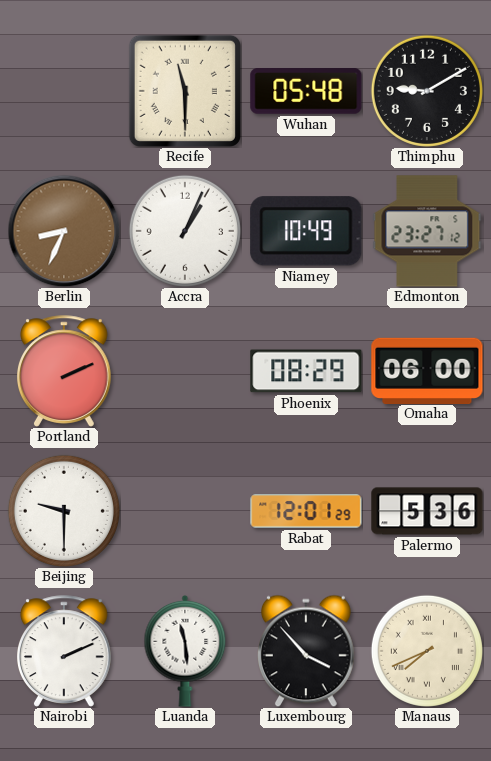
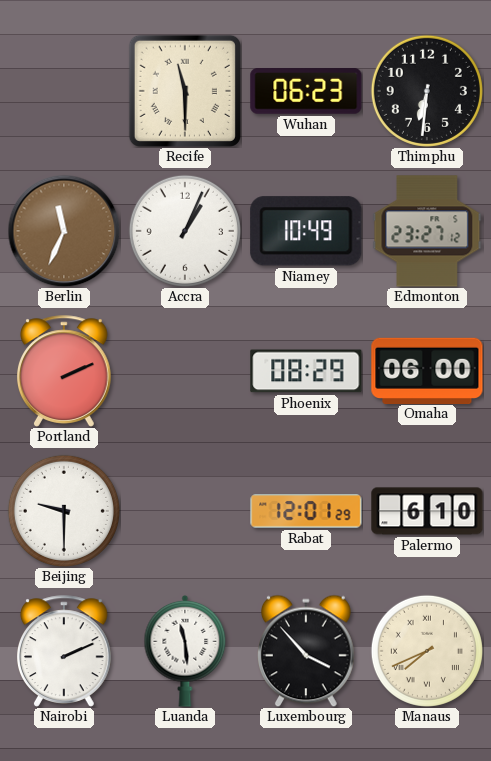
Wuhan: 05:48 -> 06:23
Thimphu: 9:10 -> 6:31
Berlin: 8:34 -> 11:34
Palermo: 5:36 -> 6:10
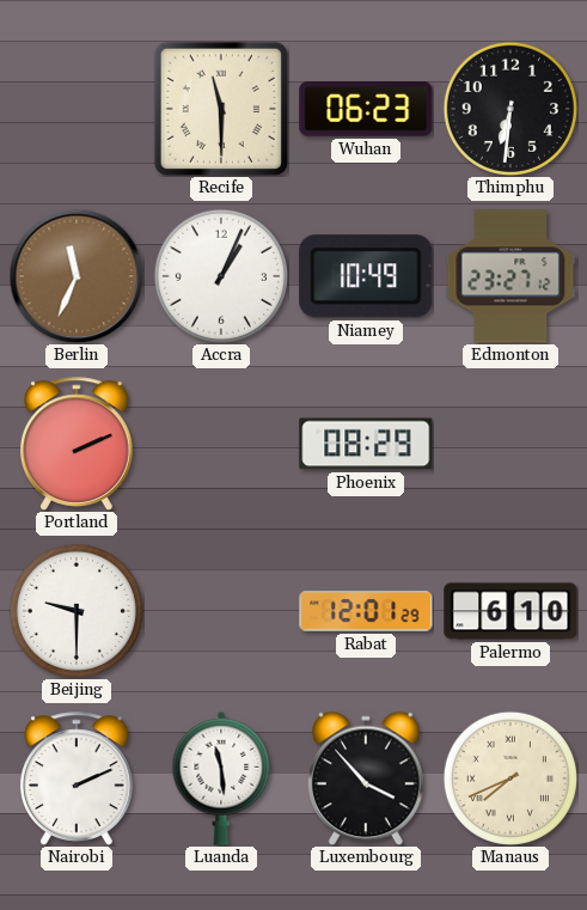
Omaha: 06:00 -> none
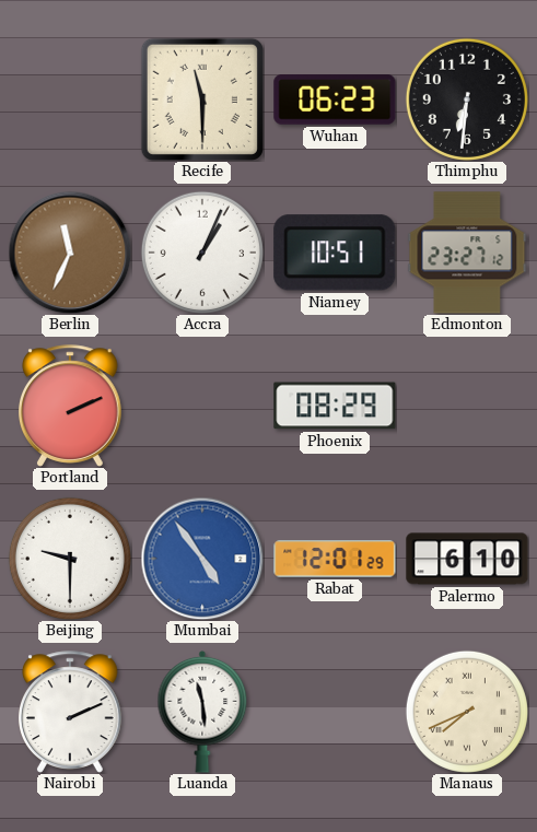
Niamey: 10:49 -> 10:51
Mumbai: none -> 4:54
Luxembourg: 3:53 -> none
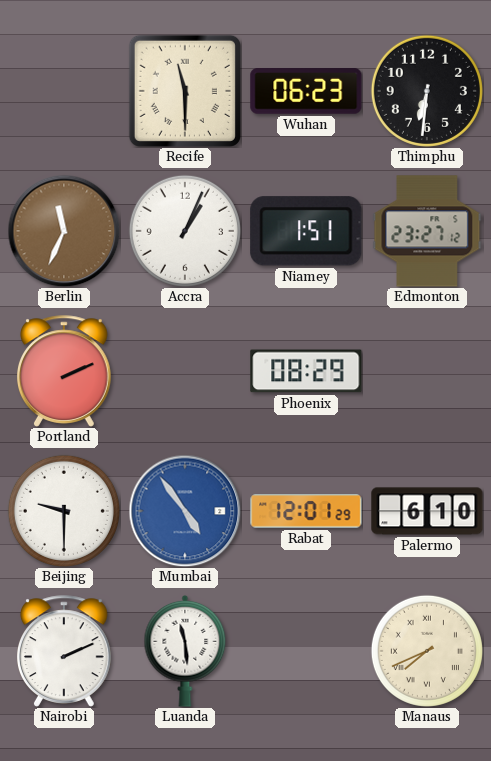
Niamey: 10:51 -> 1:51
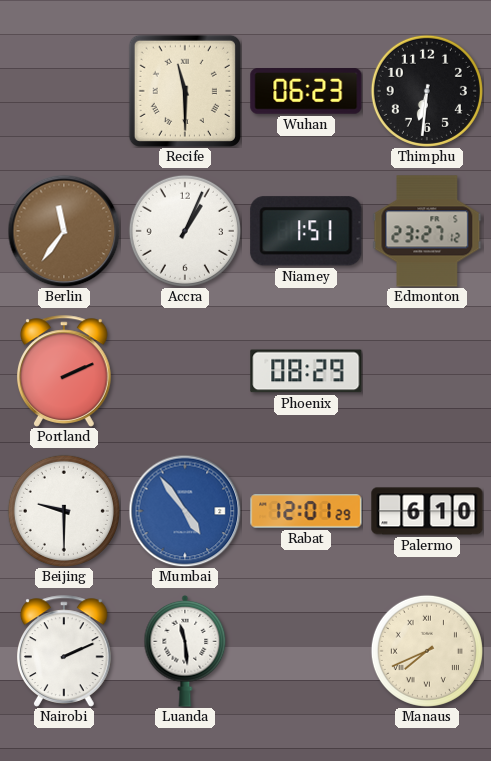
Berlin: 11:34 -> 11:36
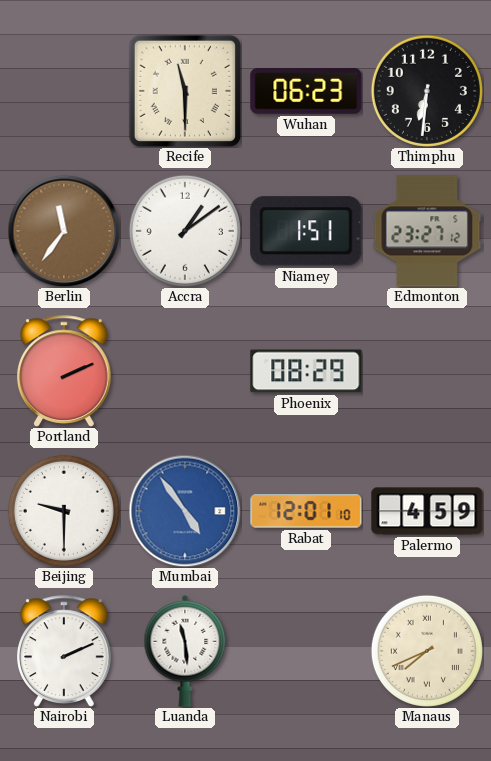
Accra: 1:04 -> 1:09
Rabat: 12:01:29 -> 12:01:10
Palermo: 6:10 -> 4:59
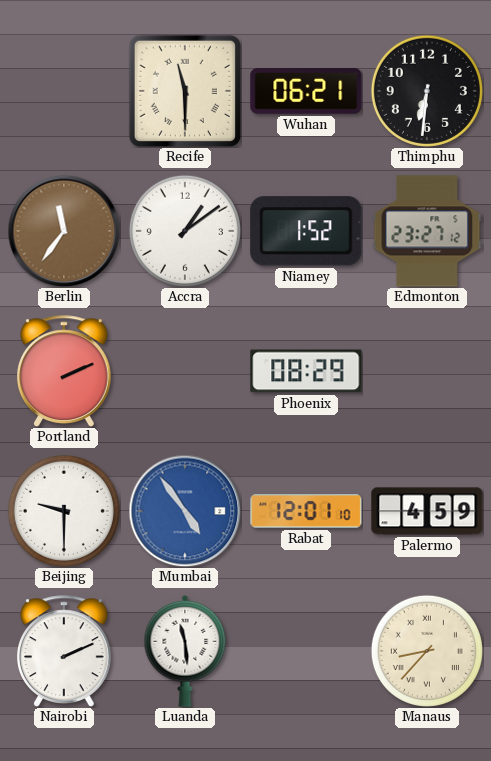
Wuhan: 06:23 -> 06:21
Niamey: 1:51 -> 1:52
Manaus: 7:41 -> 8:37
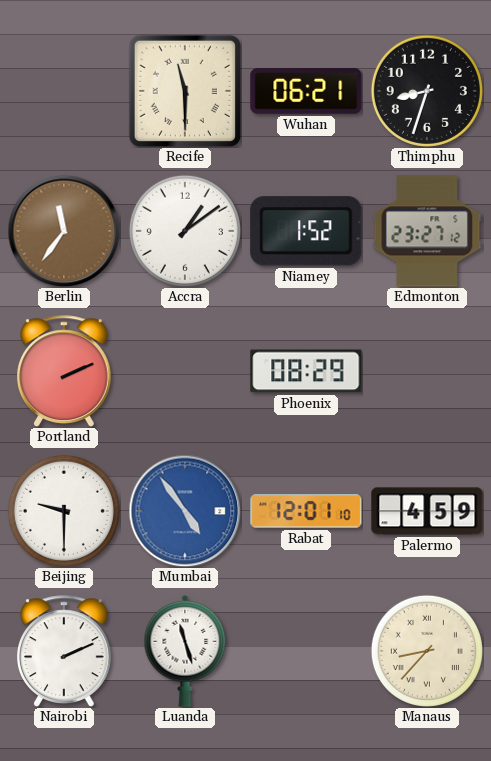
Thimphu: 6:31 -> 8:33
Luanda: 11:29 -> 11:27
